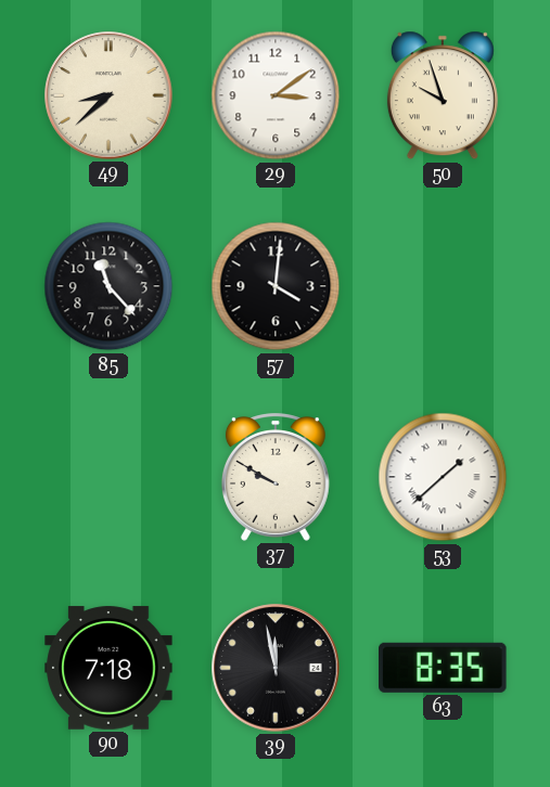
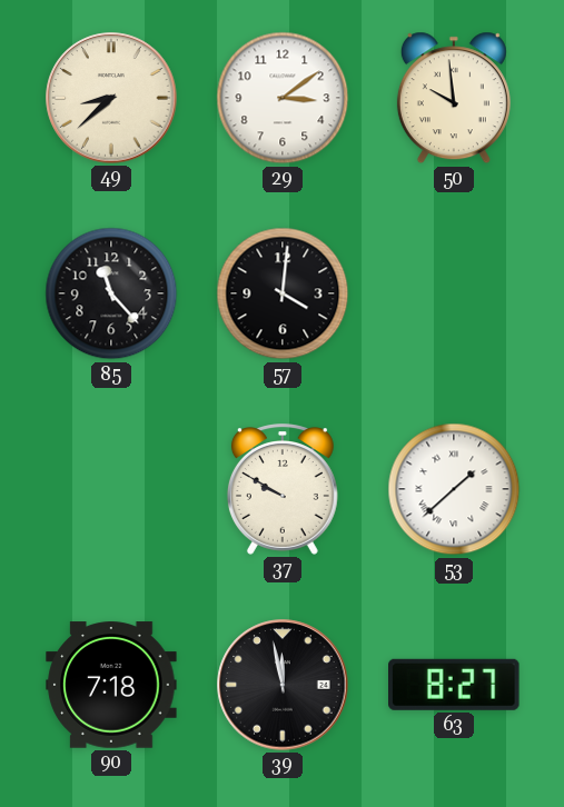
50: 9:57 -> 9:59
63: 8:35 -> 8:27
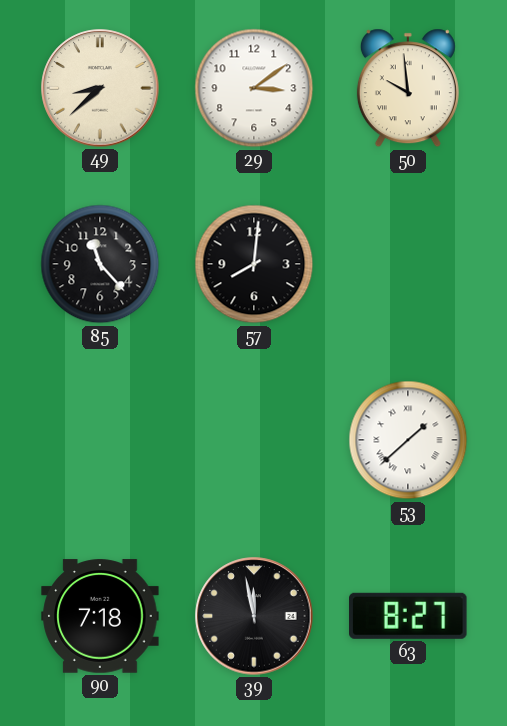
57: 4:01 -> 8:01
37: 9:50 -> none
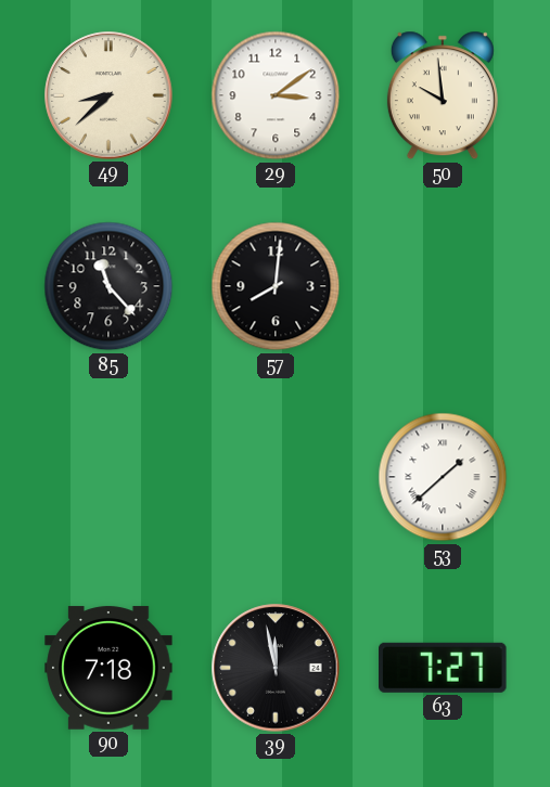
63: 8:27 -> 7:27
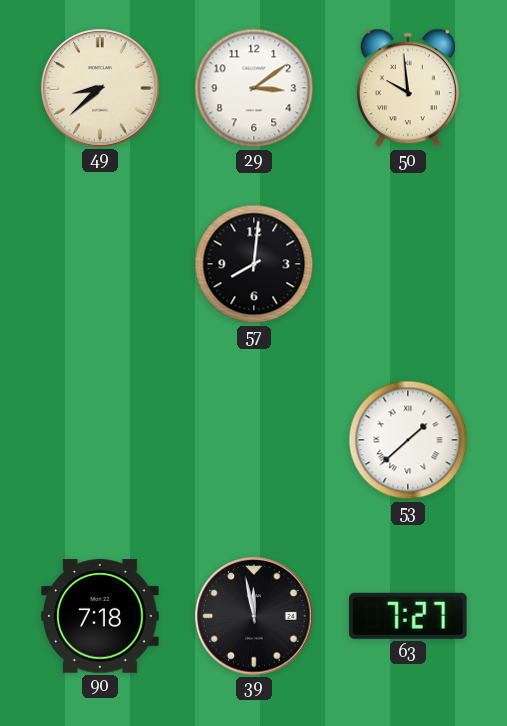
85: 11:23 -> none
